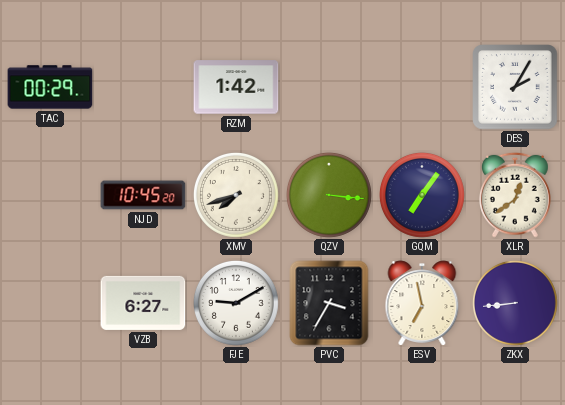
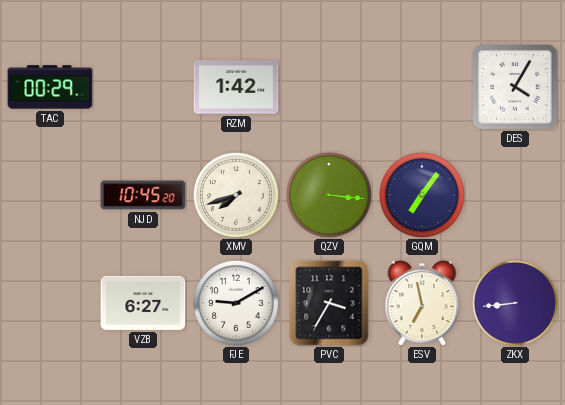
DES: 2:05 -> 4:05
XLR: 12:39 -> none
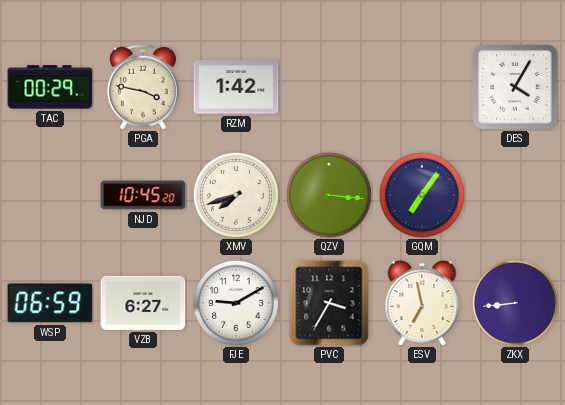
PGA: none -> 3:47
WSP: none -> 06:59
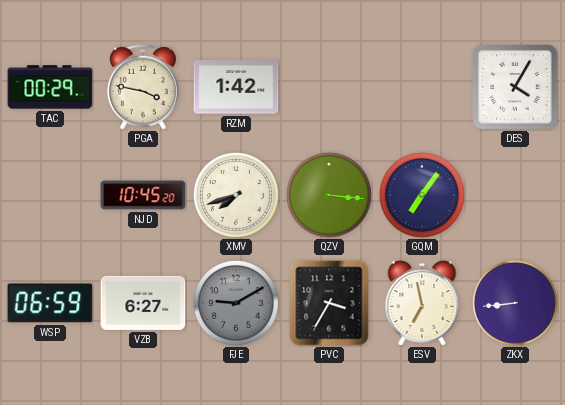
FJE dial: white -> grey
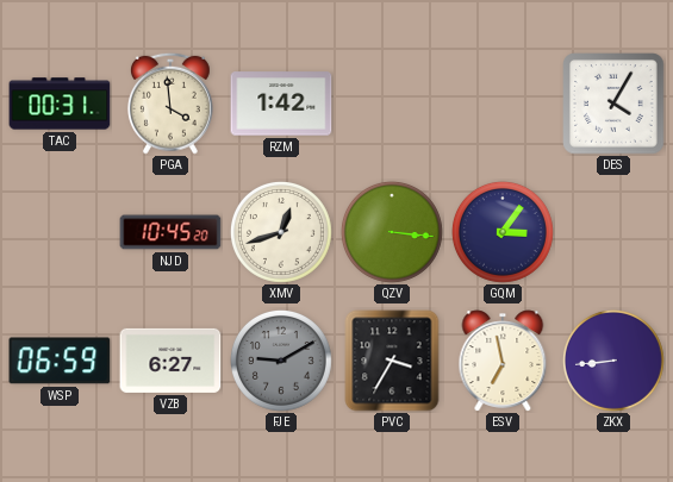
TAC: 00:29 -> 00:31
PGA: 3:47 -> 3:59
XMV: 7:42 -> 12:42
GQM: 7:06 -> 3:06
